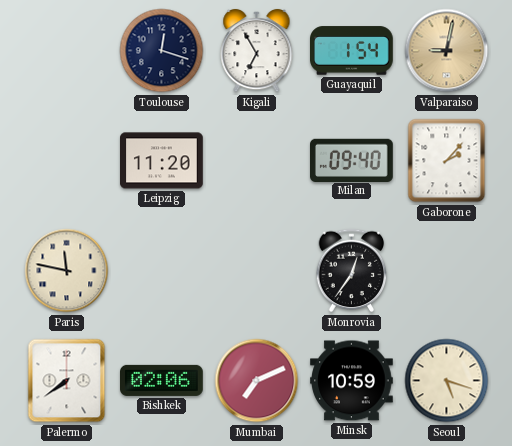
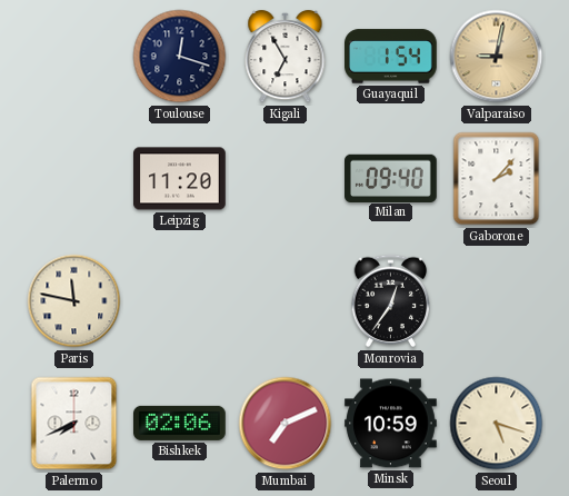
Palermo: 7:39 -> 7:41
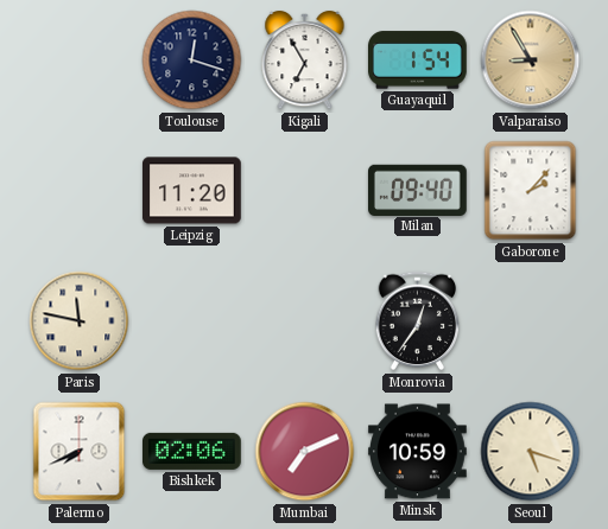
Valparaiso: 9:02 -> 8:55
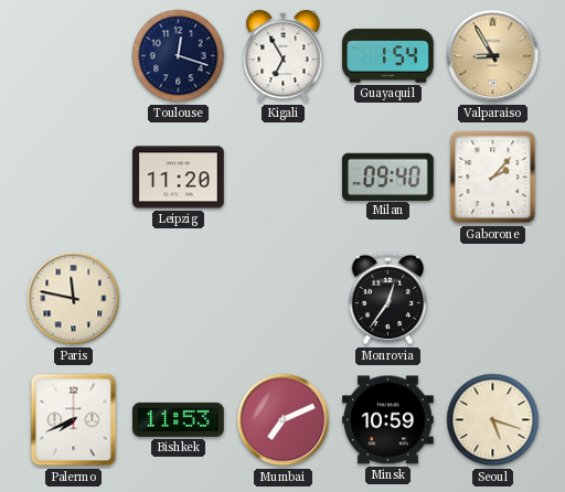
Bishkek: 02:06 -> 11:53
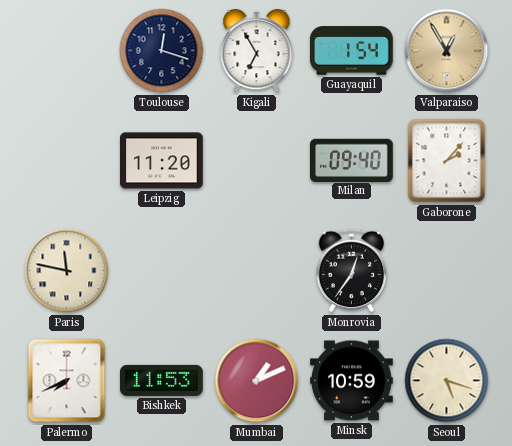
Valparaiso: 8:55 -> 12:55
Mumbai: 7:11 -> 1:11
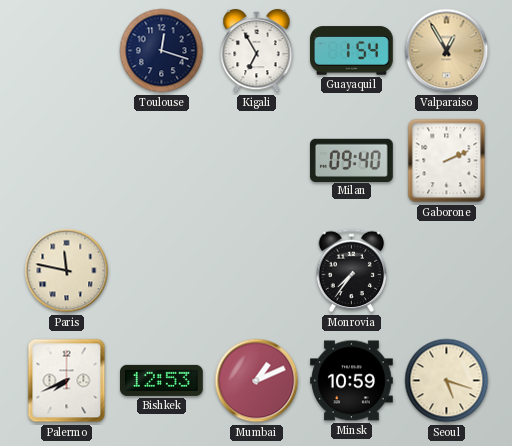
Leipzig: 11:20 -> none
Gaborone: 2:07 -> 2:11
Monrovia: 12:36 -> 7:36
Bishkek: 11:53 -> 12:53
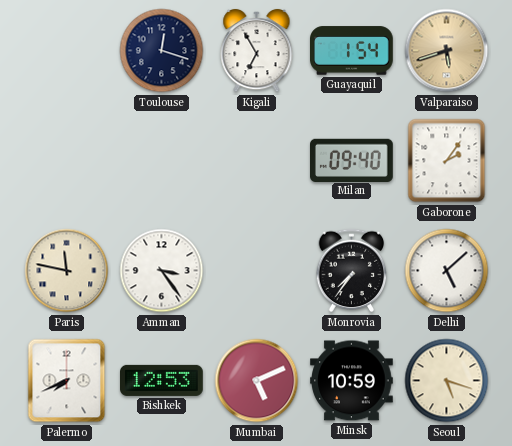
Valparaiso: 12:55 -> 5:42
Gaborone: 2:11 -> 2:06
Amman: none -> 3:24
Delhi: none -> 5:08
Mumbai: 1:11 -> 5:11
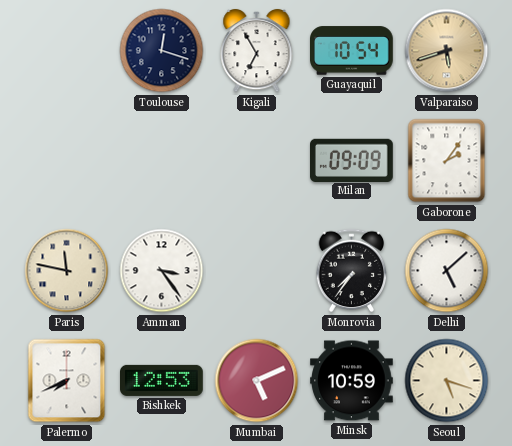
Guayaquil: 1:54 -> 10:54
Milan: 09:40 -> 09:09
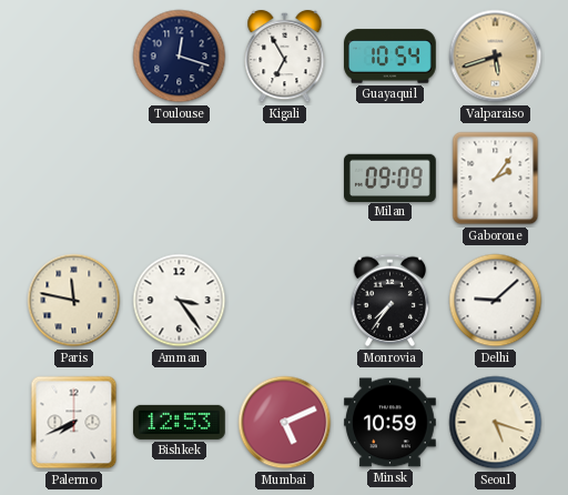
Delhi: 5:08 -> 9:08
